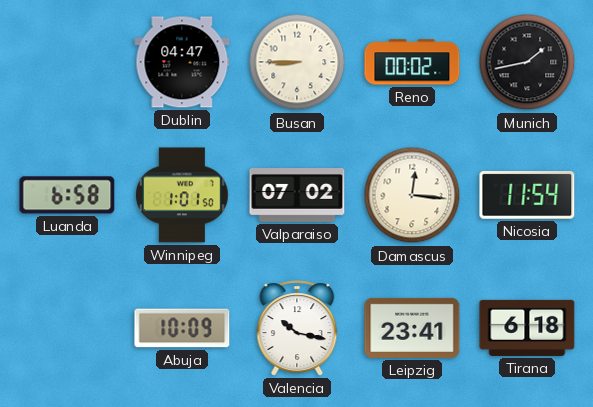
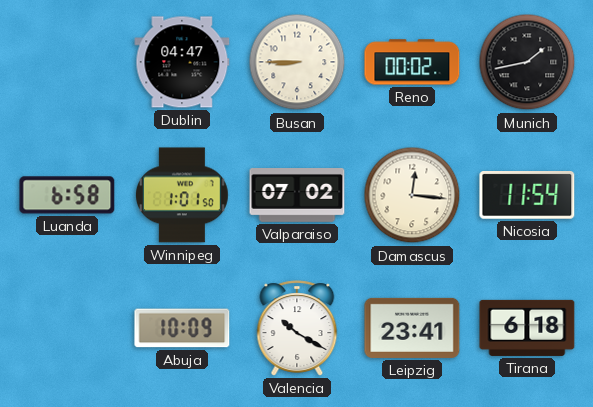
Valencia: 10:17 -> 10:20
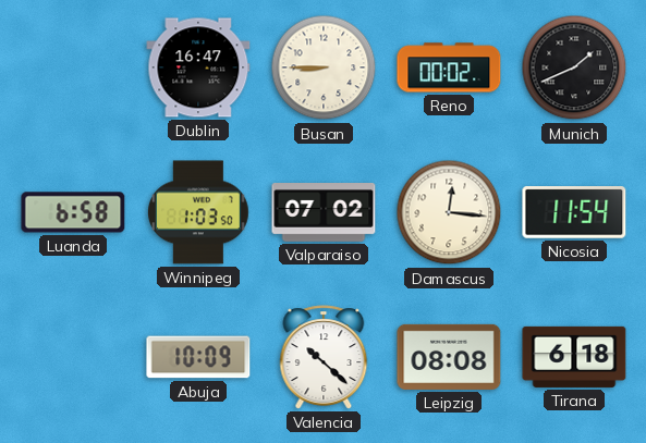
Dublin: 04:47 -> 16:47
Munich: 1:43 -> 1:41
Winnipeg: 1:01 -> 1:03
Valencia: 10:20 -> 10:22
Leipzig: 23:41 -> 08:08
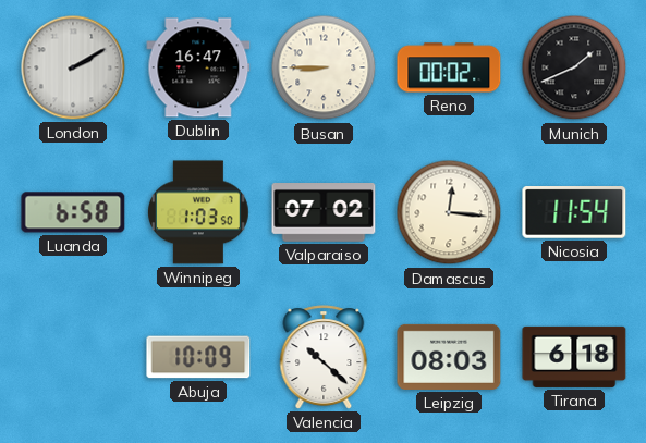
London: none -> 2:10
Leipzig: 08:08 -> 08:03
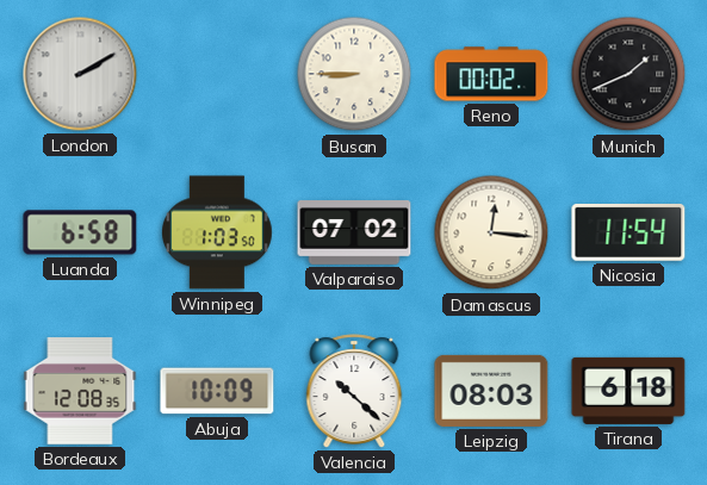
Dublin: 16:47 -> none
Bordeaux: none -> 12:08
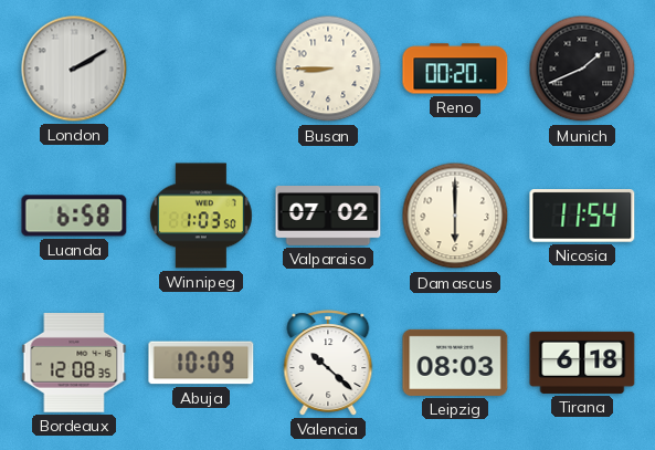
Reno: 00:02 -> 00:20
Damascus: 12:16 -> 6:00
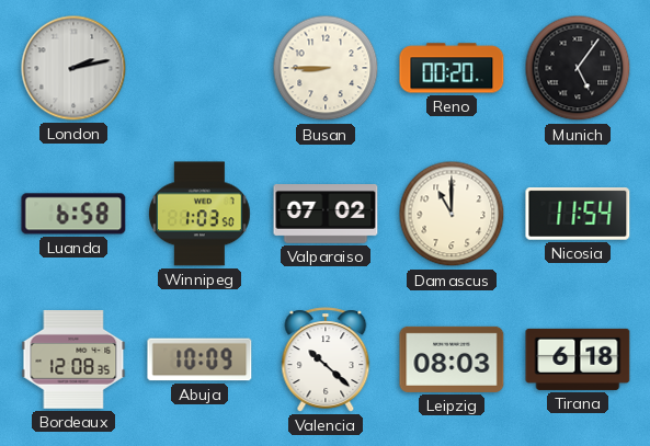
London: 2:10 -> 2:13
Munich: 1:41 -> 5:06
Damascus: 6:00 -> 11:00
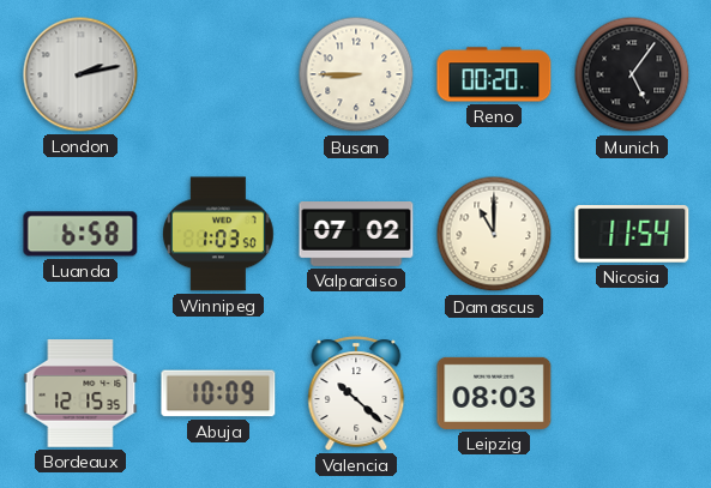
Bordeaux: 12:08 -> 12:15
Tirana: 6:18 -> none
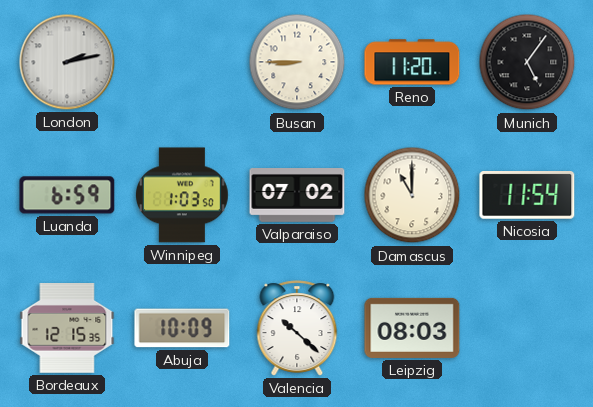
Reno: 00:20 -> 11:20
Luanda: 6:58 -> 6:59
